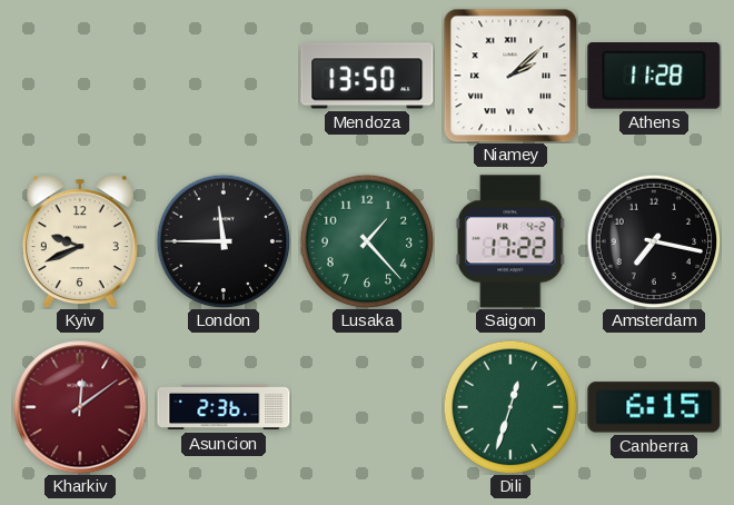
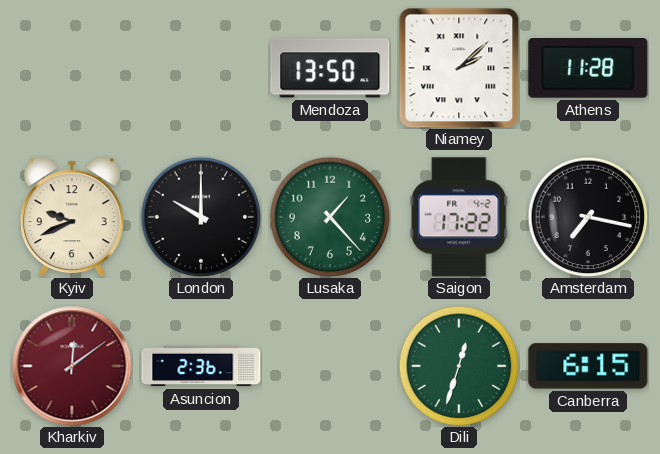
London: 11:45 -> 10:00
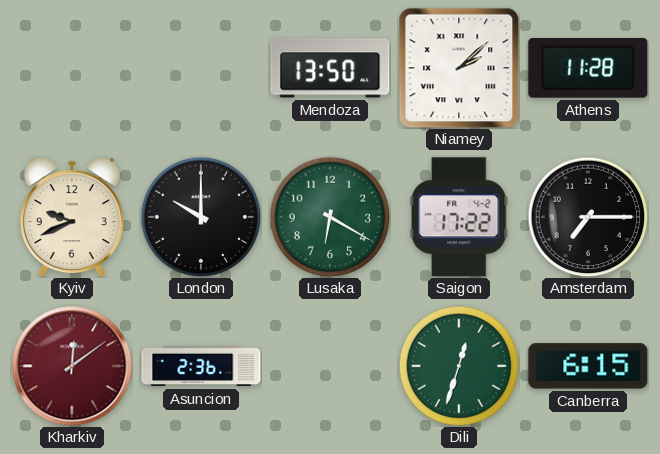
Lusaka: 1:23 -> 6:20
Amsterdam: 7:17 -> 7:15
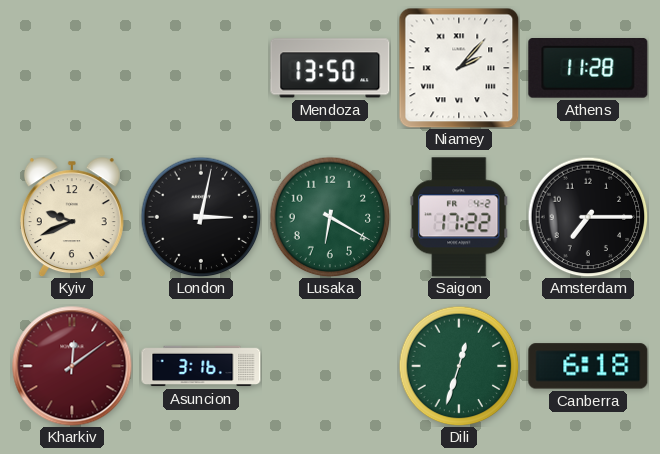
Niamey: 2:08 -> 2:07
London: 10:00 -> 3:02
Asuncion: 2:36 -> 3:16
Canberra: 6:15 -> 6:18
